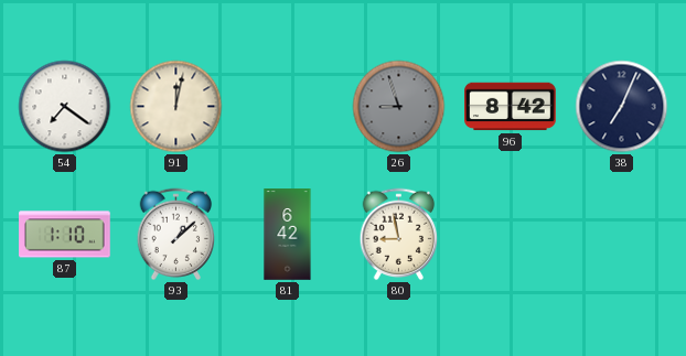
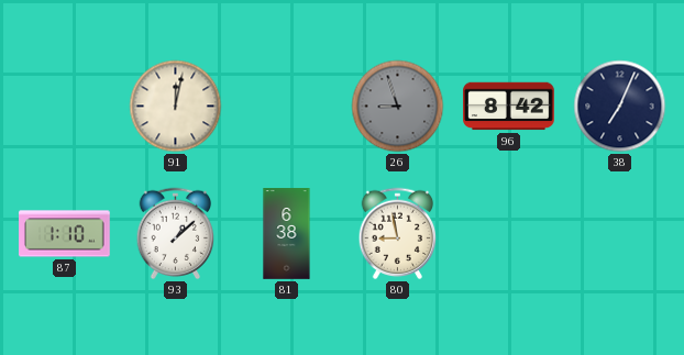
54: 7:21 -> none
81: 6:42 -> 6:38
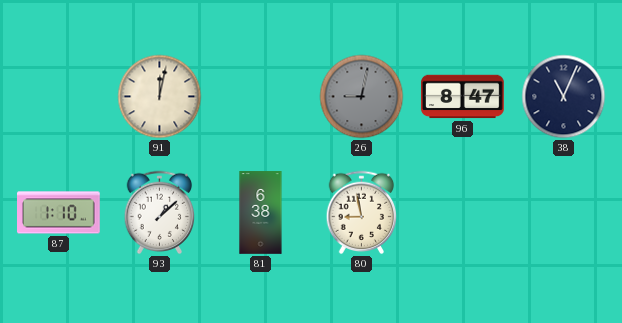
26: 8:57 -> 9:02
96: 8:42 -> 8:47
38: 7:04 -> 11:04
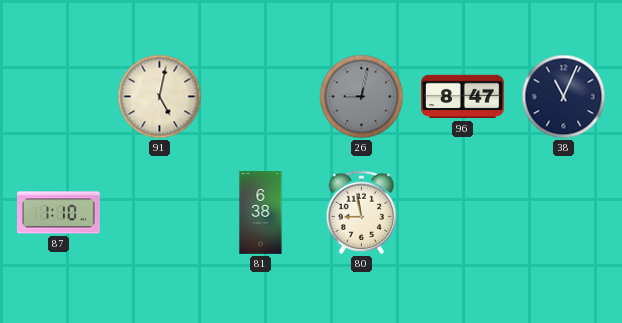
91: 12:02 -> 5:02
93: 1:08 -> none
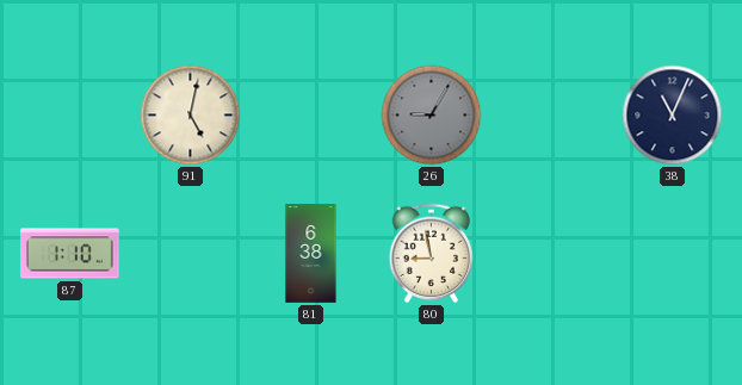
26: 9:02 -> 9:05
96: 8:47 -> none
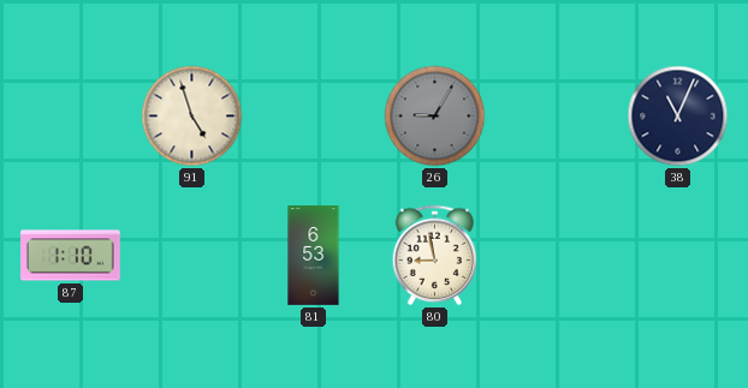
91: 5:02 -> 4:57
81: 6:38 -> 6:53
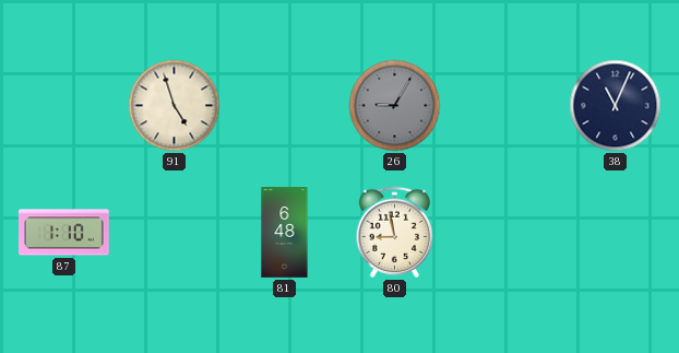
81: 6:53 -> 6:48
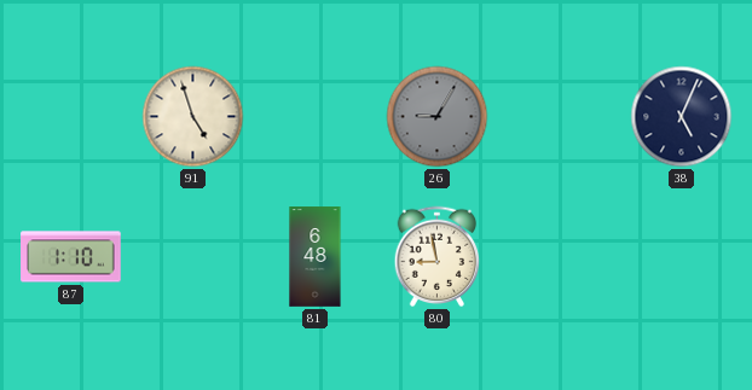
38: 11:04 -> 5:04
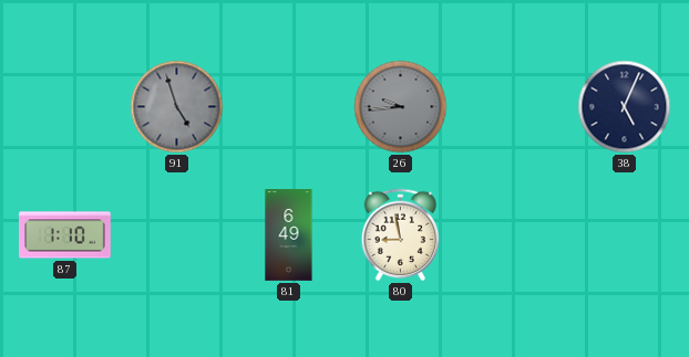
91 dial: cream -> grey
26: 9:05 -> 9:44
81: 6:48 -> 6:49
